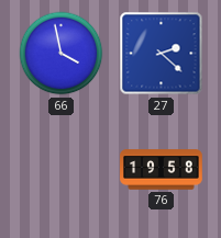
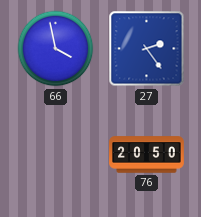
27: 2:22 -> 2:24
76: 19:58 -> 20:50
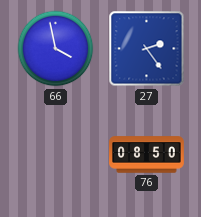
76: 20:50 -> 08:50
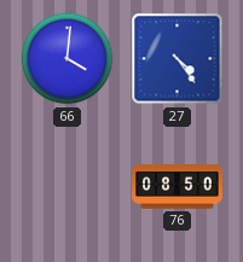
66: 3:58 -> 4:01
27: 2:24 -> 4:24
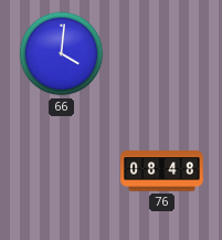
27: 4:24 -> none
76: 08:50 -> 08:48
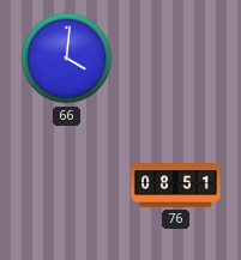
76: 08:48 -> 08:51
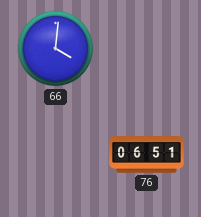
76: 08:51 -> 06:51
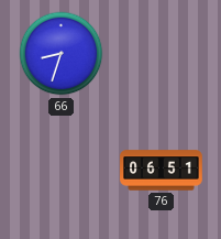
66: 4:01 -> 8:33
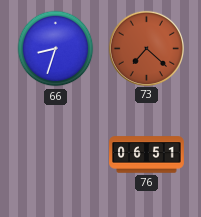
73: none -> 7:22
